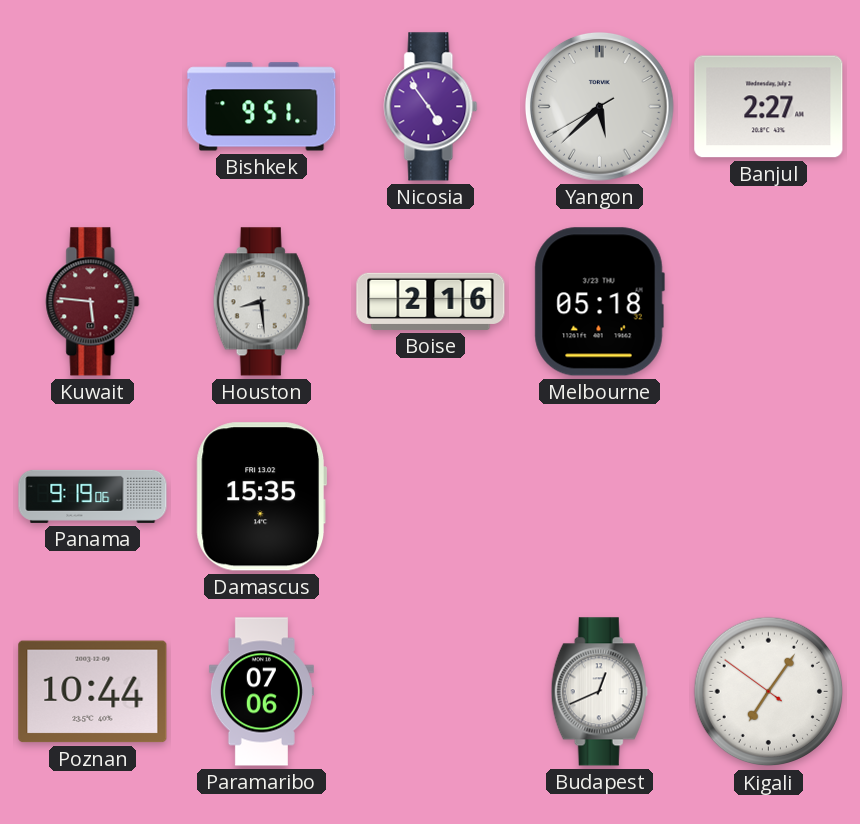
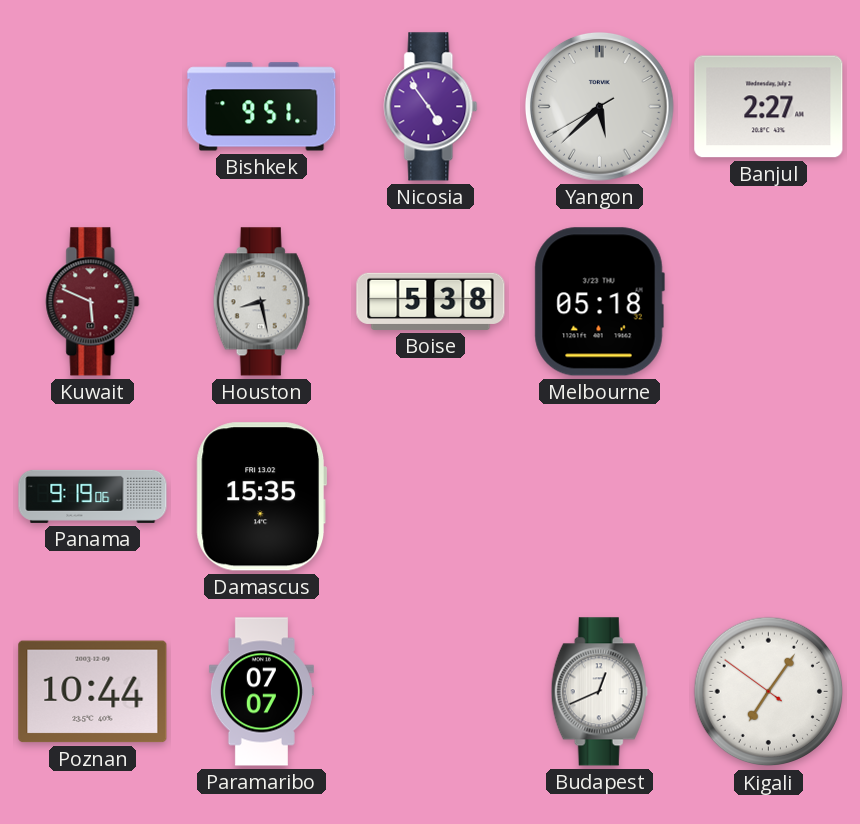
Kuwait: 5:46 -> 5:49
Houston: 8:29 -> 8:28
Boise: 2:16 -> 5:38
Paramaribo: 07:06 -> 07:07
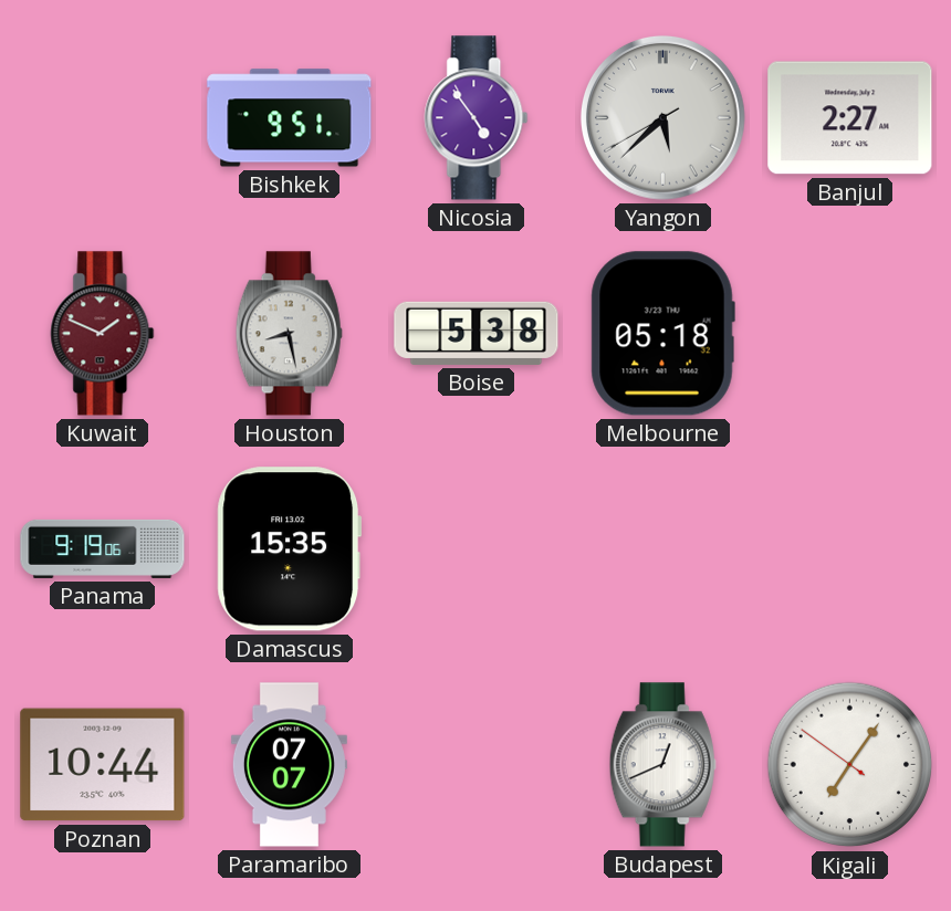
Kuwait: 5:49 -> 1:49
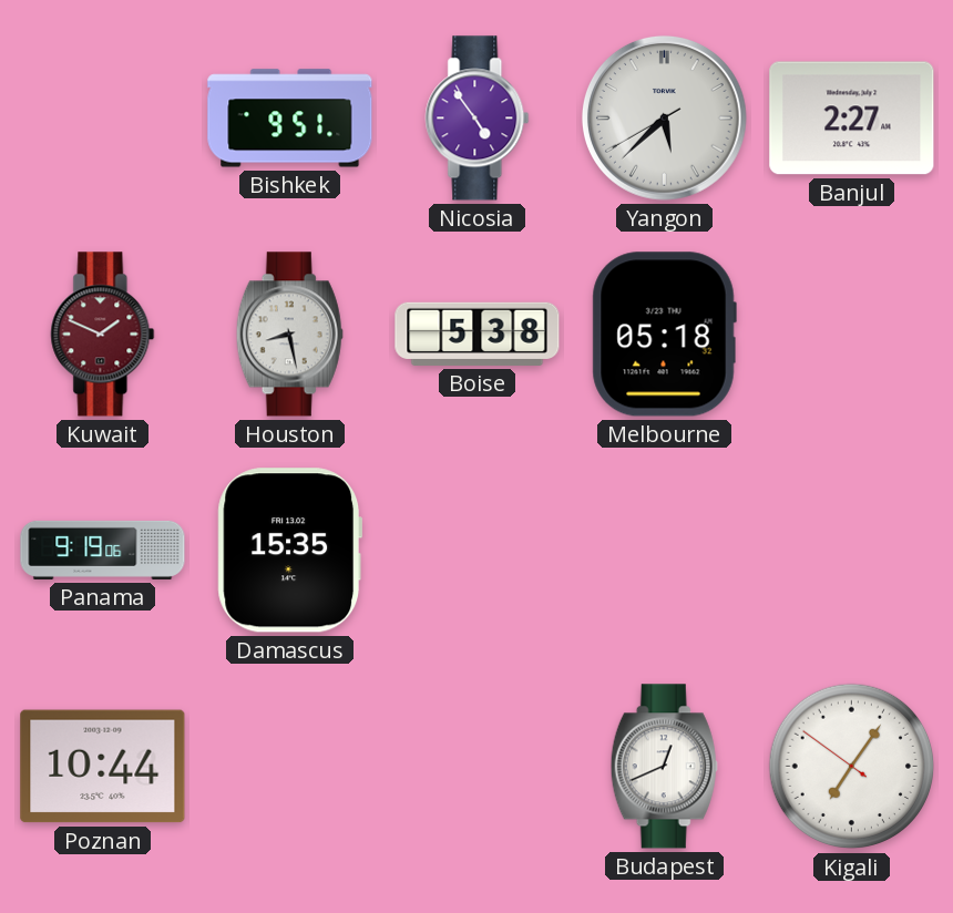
Paramaribo: 07:07 -> none
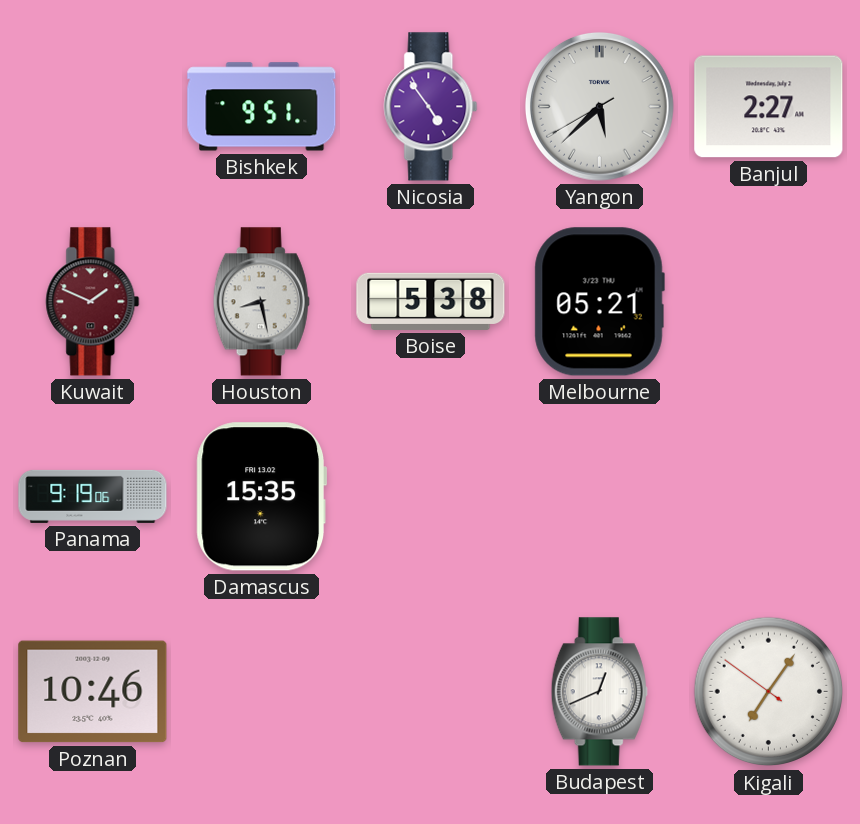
Melbourne: 05:18 -> 05:21
Poznan: 10:44 -> 10:46
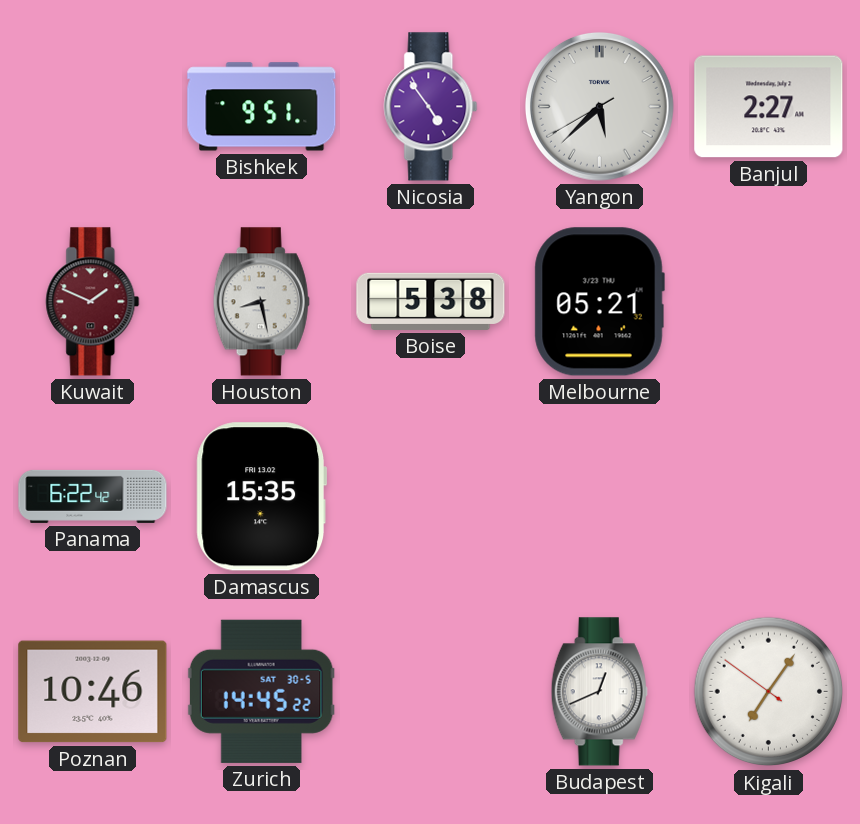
Panama: 9:19 -> 6:22
Zurich: none -> 14:45
